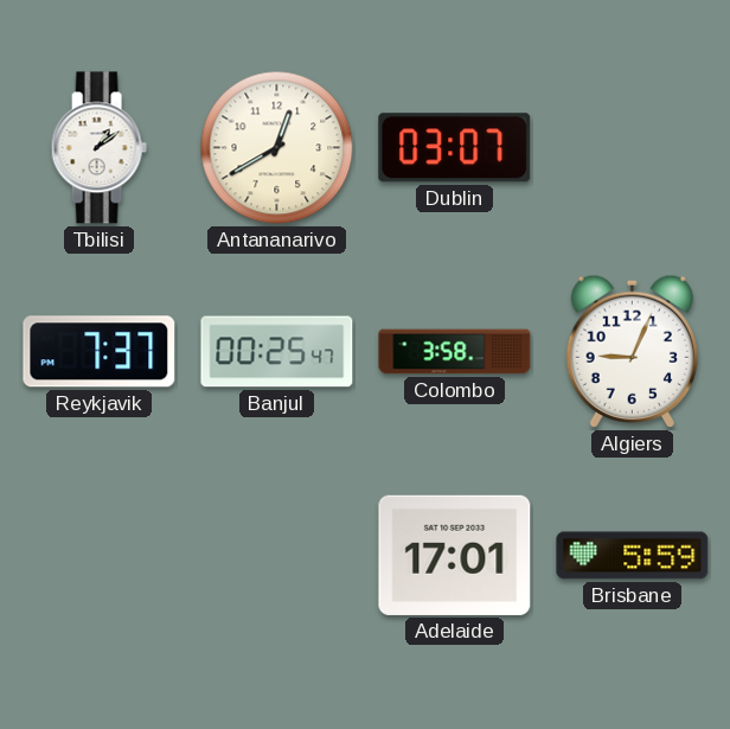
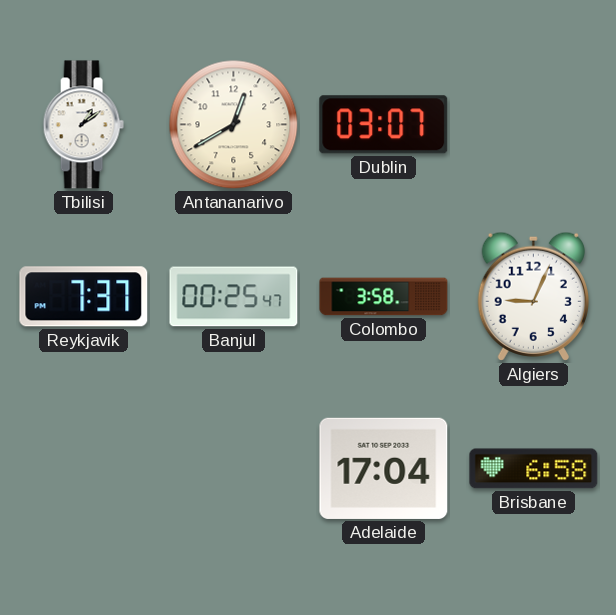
Adelaide: 17:01 -> 17:04
Brisbane: 5:59 -> 6:58
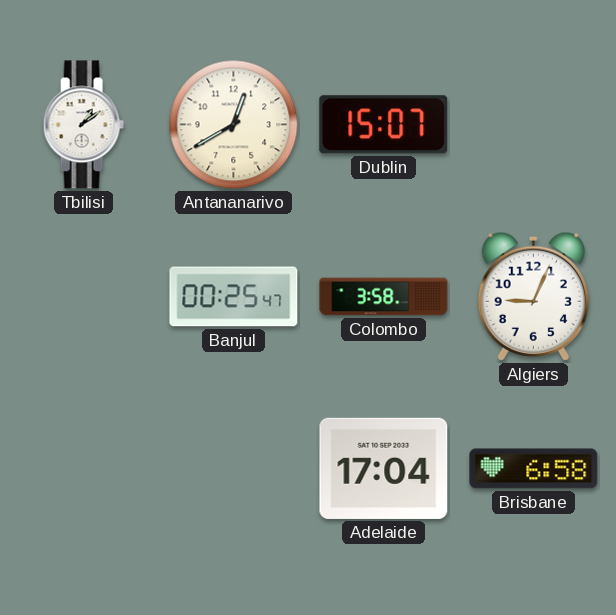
Dublin: 03:07 -> 15:07
Reykjavik: 7:37 -> none
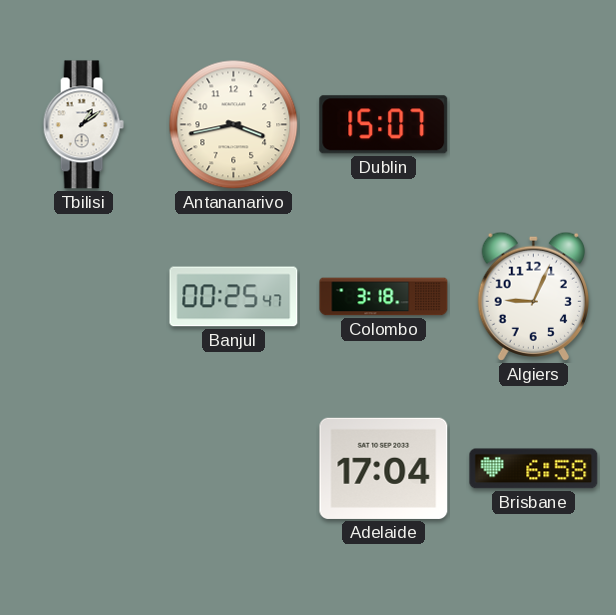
Antananarivo: 12:40 -> 3:43
Colombo: 3:58 -> 3:18
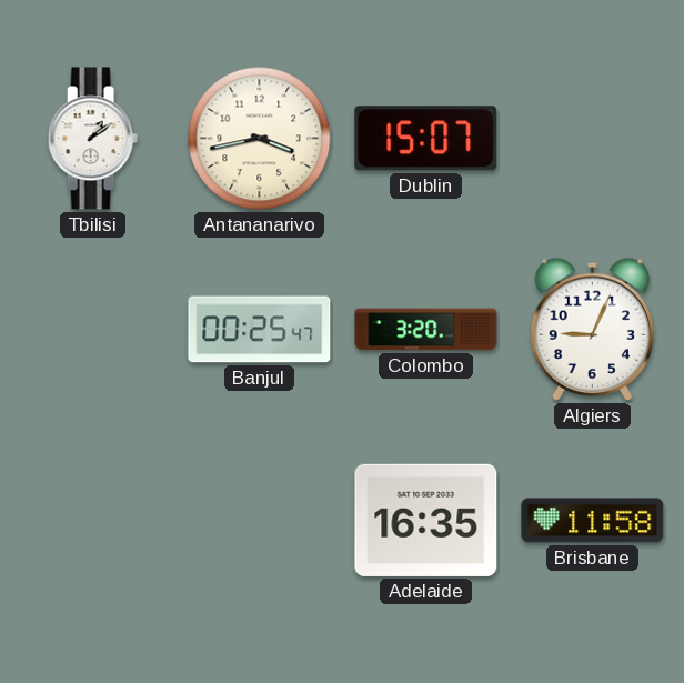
Colombo: 3:18 -> 3:20
Adelaide: 17:04 -> 16:35
Brisbane: 6:58 -> 11:58
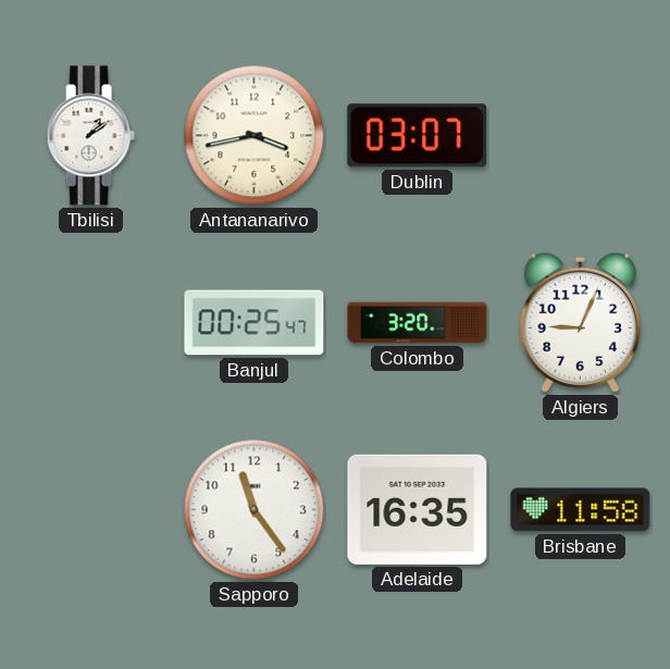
Dublin: 15:07 -> 03:07
Sapporo: none -> 11:24
